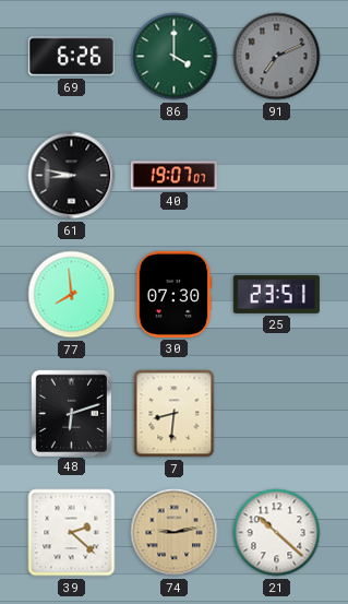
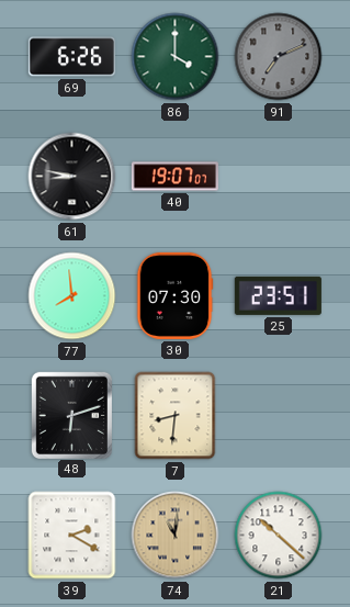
39: 2:22 -> 2:20
74: 9:13 -> 11:01
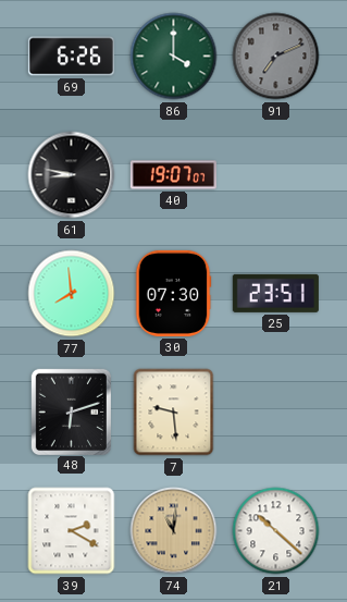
7: 8:31 -> 9:29
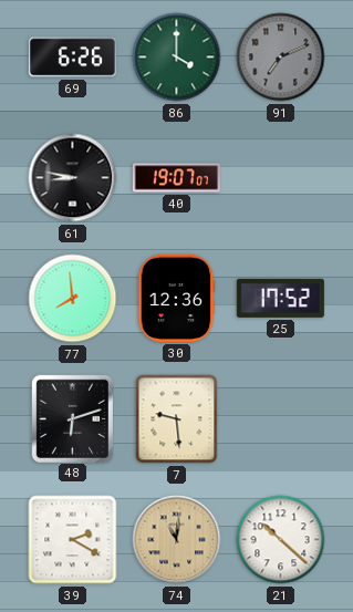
30: 07:30 -> 12:36
25: 23:51 -> 17:52
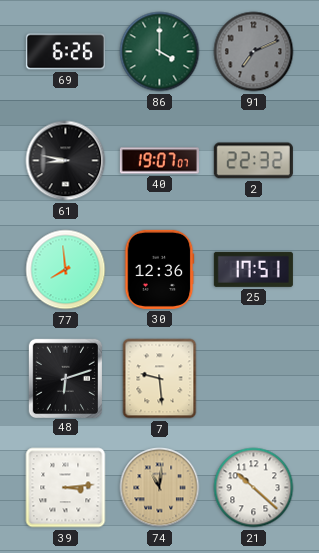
2: none -> 22:32
25: 17:52 -> 17:51
39: 2:20 -> 3:14
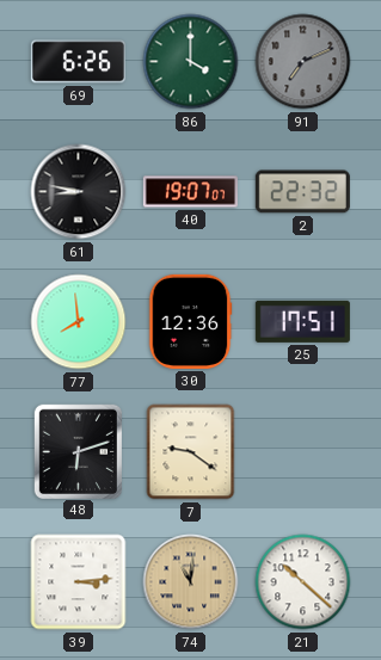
7: 9:29 -> 9:21
